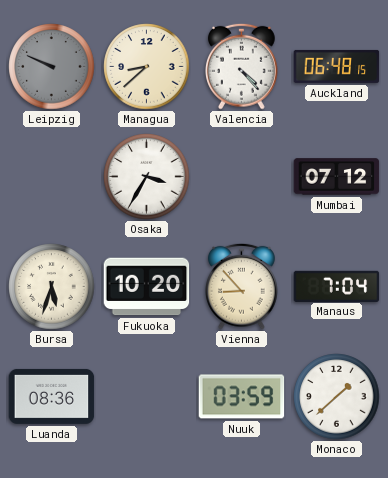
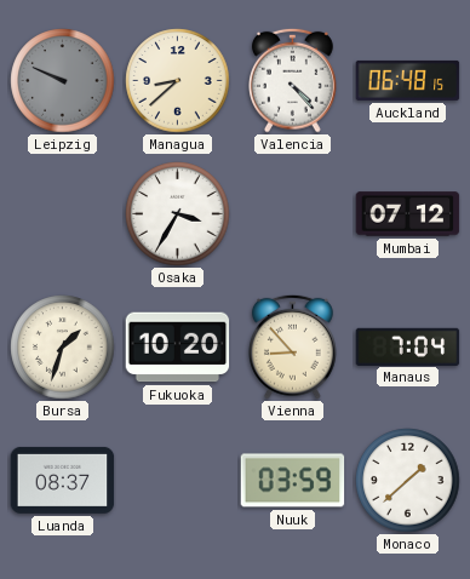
Bursa: 5:33 -> 1:33
Luanda: 08:36 -> 08:37
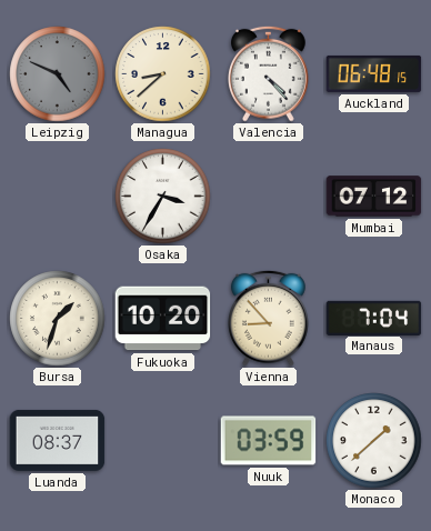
Leipzig: 9:49 -> 4:49
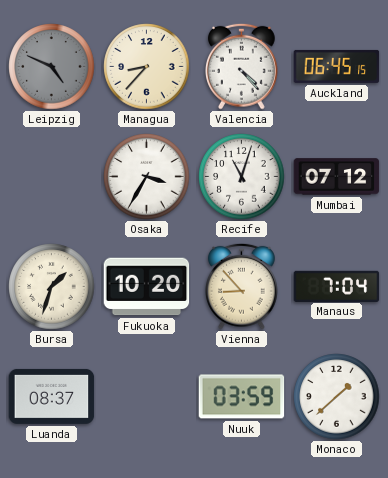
Managua: 8:38 -> 8:37
Auckland: 06:48 -> 06:45
Recife: none -> 11:03
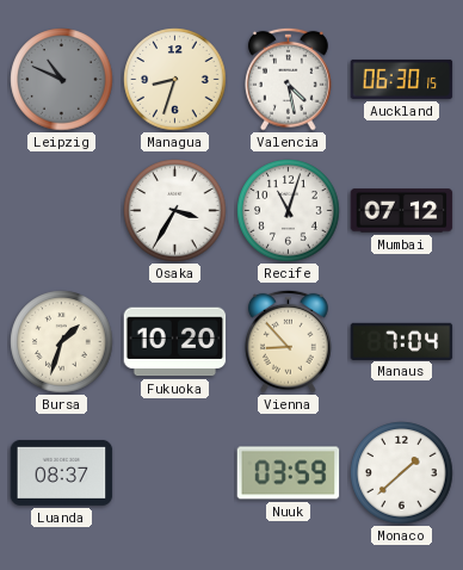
Leipzig: 4:49 -> 10:49
Managua: 8:37 -> 8:33
Valencia: 4:23 -> 4:28
Auckland: 06:45 -> 06:30
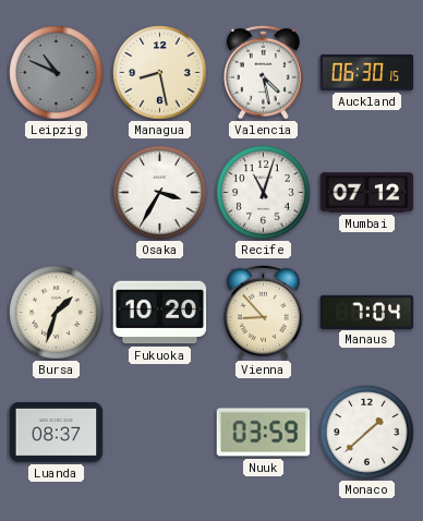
Managua: 8:33 -> 8:28
